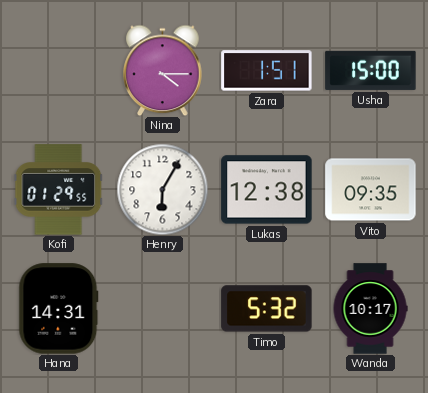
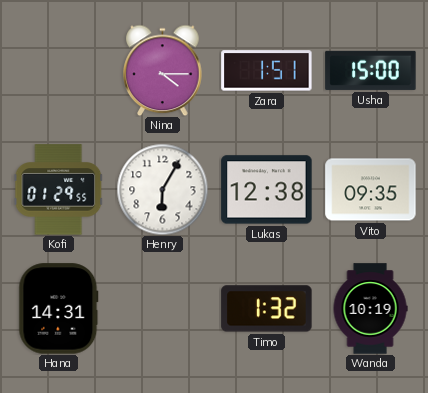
Timo: 5:32 -> 1:32
Wanda: 10:17 -> 10:19
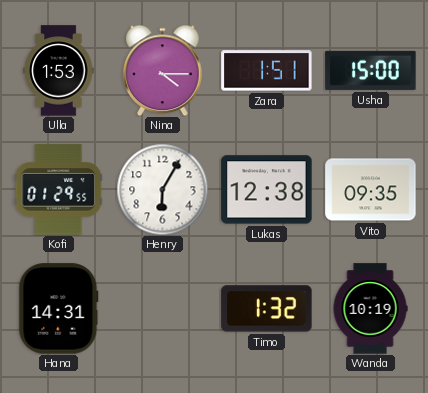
Ulla: none -> 1:53
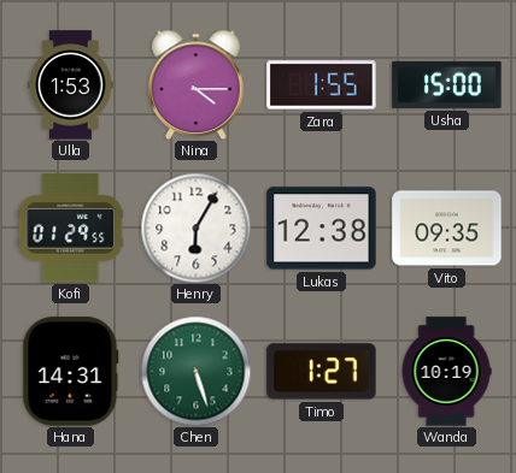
Zara: 1:51 -> 1:55
Chen: none -> 5:27
Timo: 1:32 -> 1:27
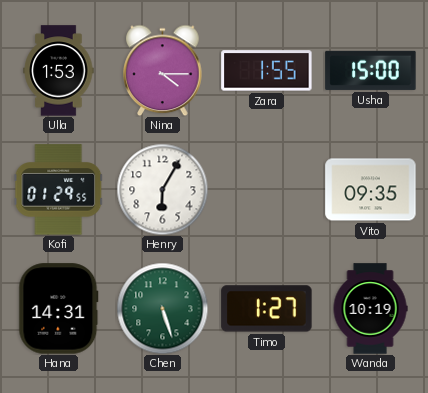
Lukas: 12:38 -> none
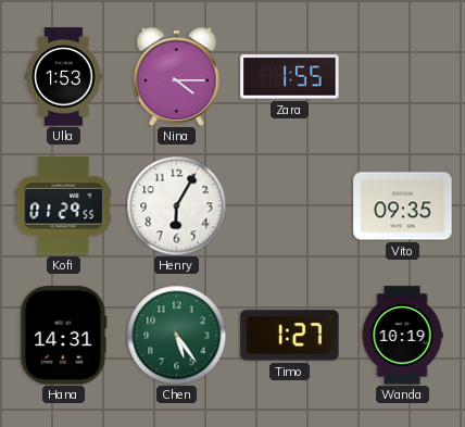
Usha: 15:00 -> none
Chen: 5:27 -> 5:24
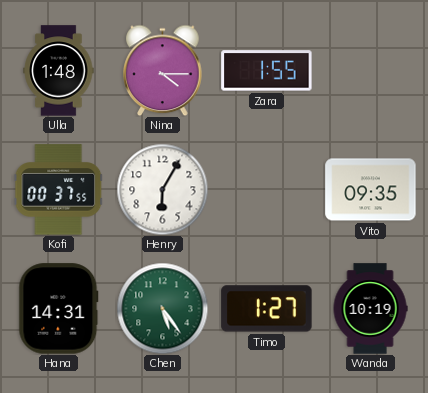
Ulla: 1:53 -> 1:48
Kofi: 01:29 -> 00:37
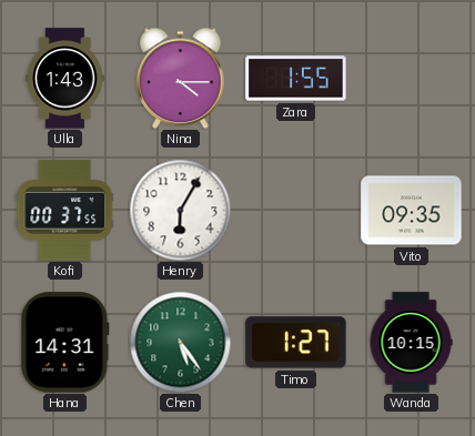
Ulla: 1:48 -> 1:43
Wanda: 10:19 -> 10:15
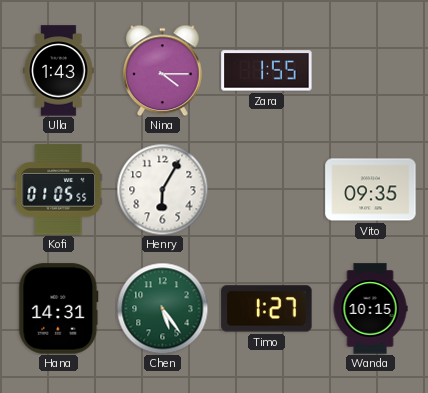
Kofi: 00:37 -> 01:05
